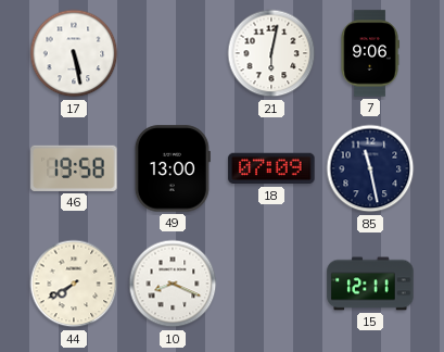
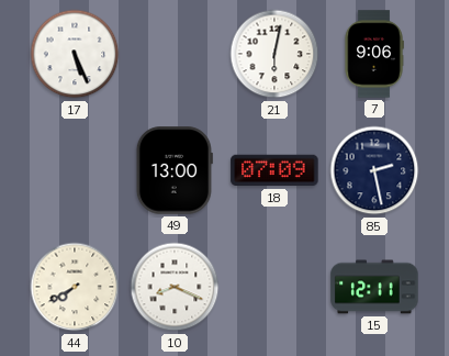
17: 5:28 -> 5:26
46: 19:58 -> none
85: 11:28 -> 2:28
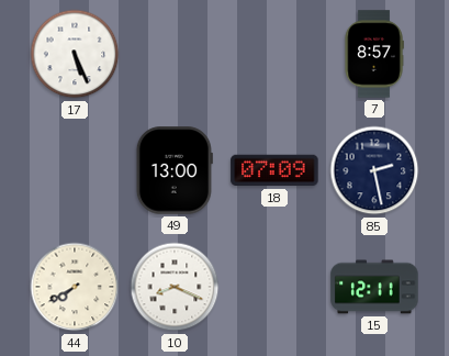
21: 6:02 -> none
7: 9:06 -> 8:57
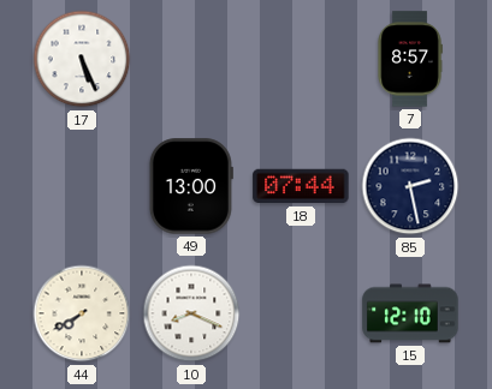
18: 07:09 -> 07:44
15: 12:11 -> 12:10
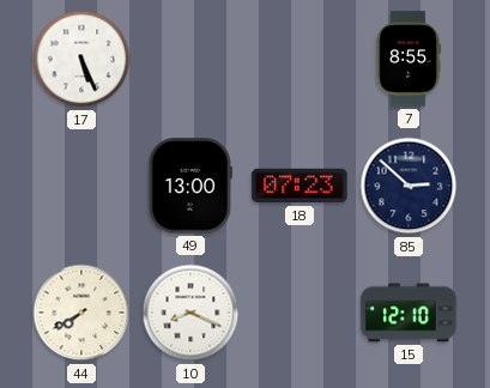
7: 8:57 -> 8:55
18: 07:44 -> 07:23
85: 2:28 -> 2:52
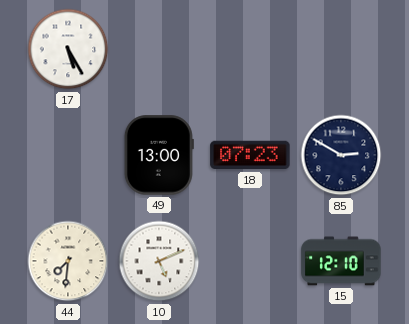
17: 5:26 -> 5:25
7: 8:55 -> none
85: 2:52 -> 2:50
44: 7:40 -> 7:31
10: 8:19 -> 5:11
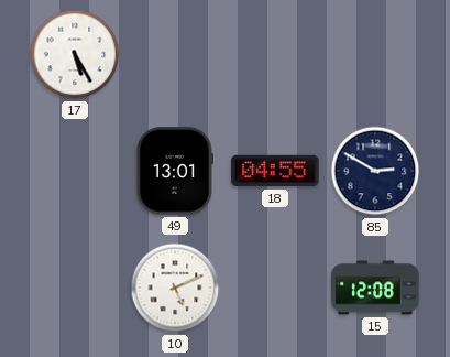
49: 13:00 -> 13:01
18: 07:23 -> 04:55
44: 7:31 -> none
15: 12:10 -> 12:08
